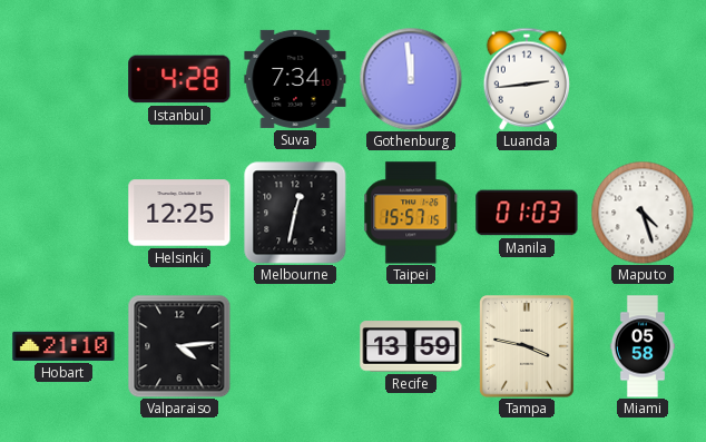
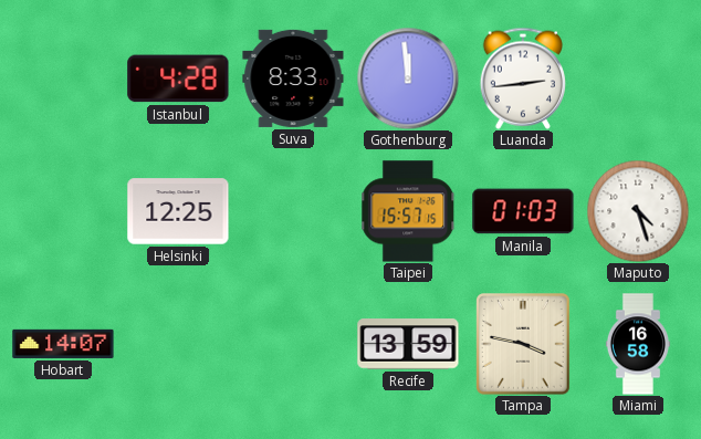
Suva: 7:34 -> 8:33
Melbourne: 12:32 -> none
Hobart: 21:10 -> 14:07
Valparaiso: 4:14 -> none
Miami: 05:58 -> 16:58
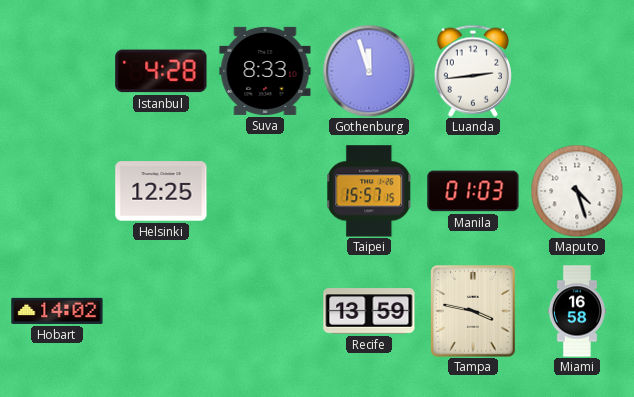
Gothenburg: 11:59 -> 11:57
Hobart: 14:07 -> 14:02
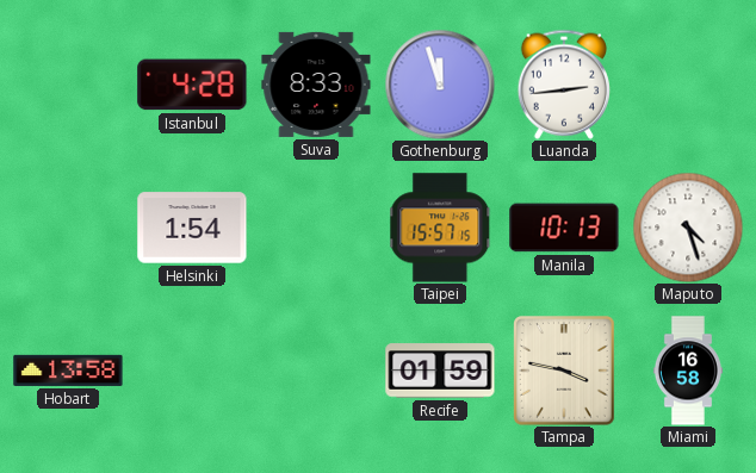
Helsinki: 12:25 -> 1:54
Manila: 01:03 -> 10:13
Hobart: 14:02 -> 13:58
Recife: 13:59 -> 01:59
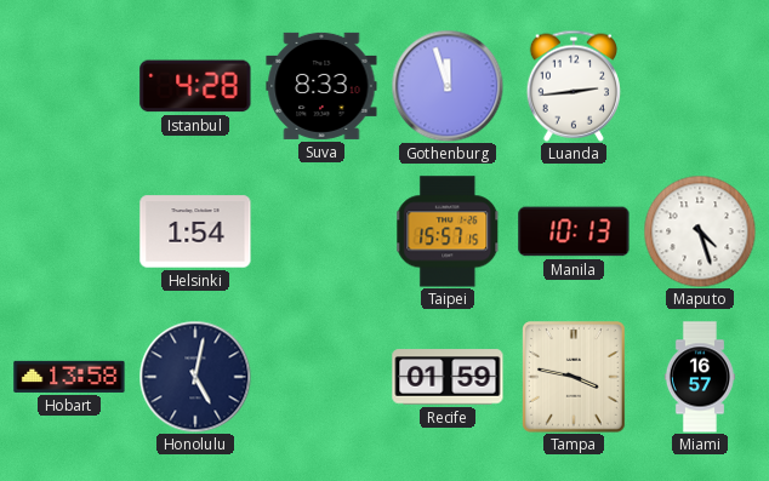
Honolulu: none -> 5:02
Miami: 16:58 -> 16:57
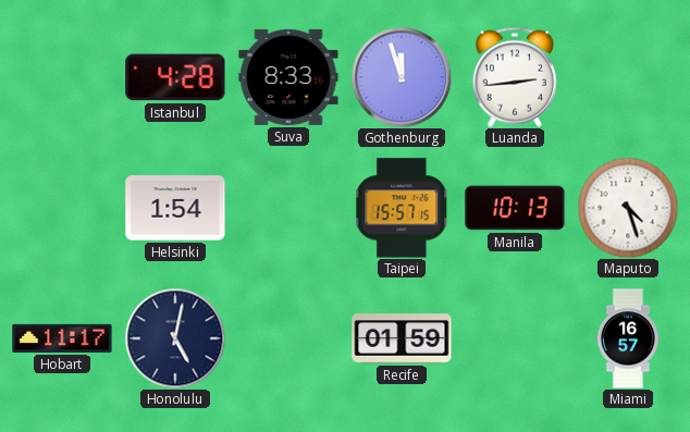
Hobart: 13:58 -> 11:17
Tampa: 3:47 -> none
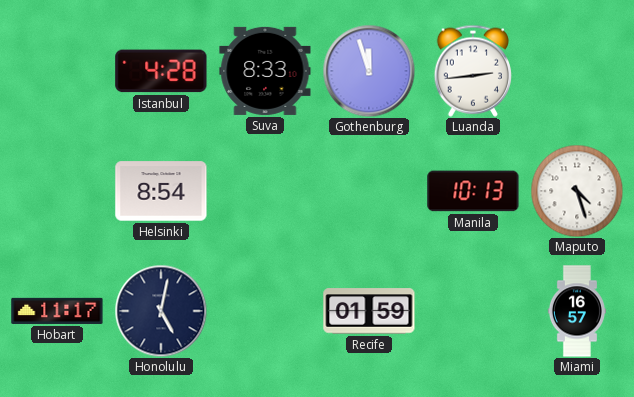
Helsinki: 1:54 -> 8:54
Taipei: 15:57 -> none
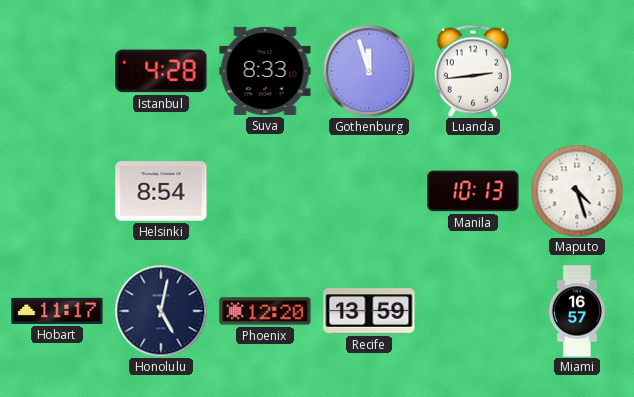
Phoenix: none -> 12:20
Recife: 01:59 -> 13:59
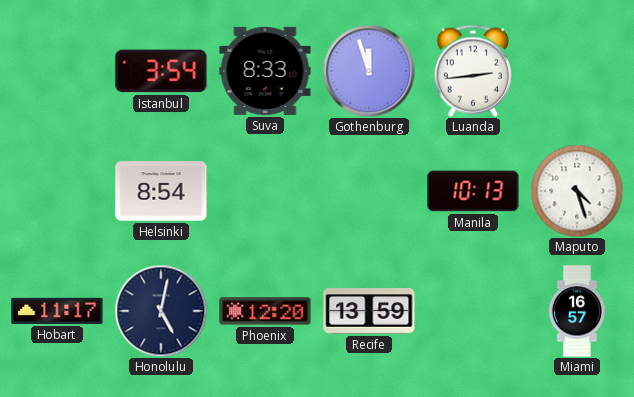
Istanbul: 4:28 -> 3:54
